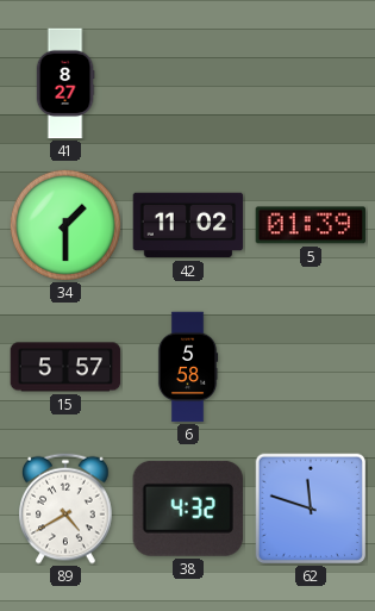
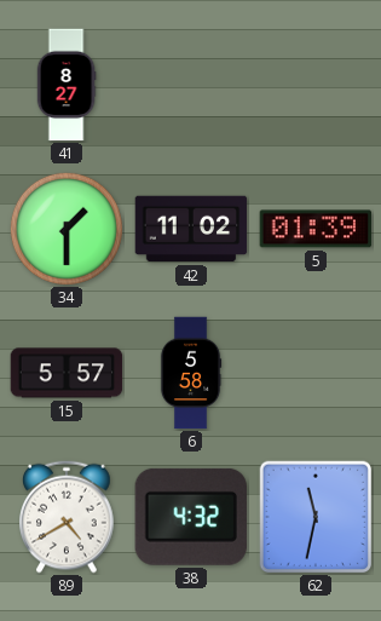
62: 11:48 -> 11:32
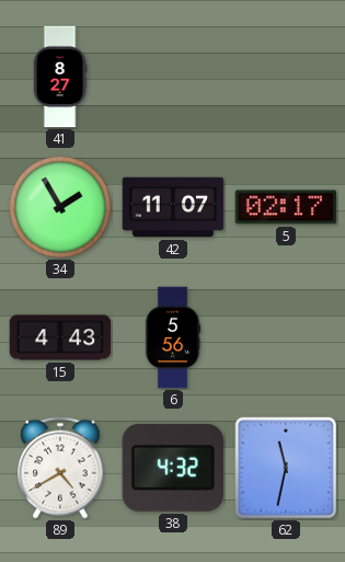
34: 1:30 -> 1:55
42: 11:02 -> 11:07
5: 01:39 -> 02:17
15: 5:57 -> 4:43
6: 5:58 -> 5:56
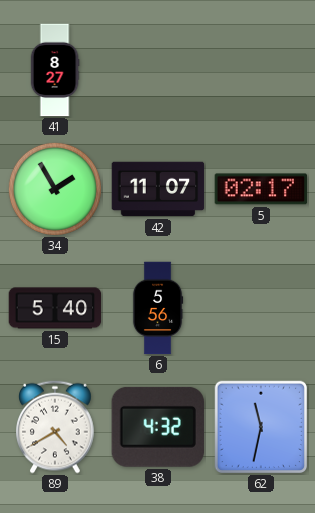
15: 4:43 -> 5:40
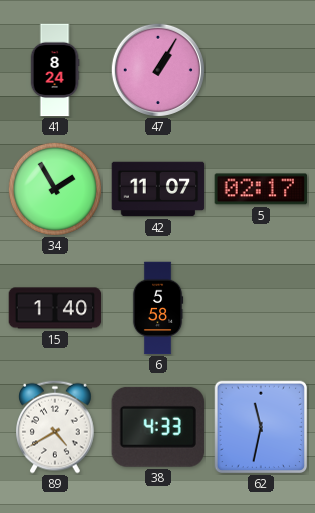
41: 8:27 -> 8:24
47: none -> 1:05
15: 5:40 -> 1:40
6: 5:56 -> 5:58
38: 4:32 -> 4:33
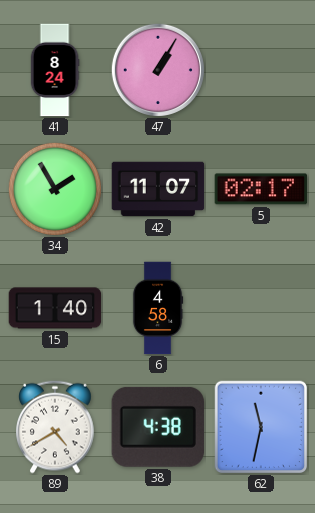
6: 5:58 -> 4:58
38: 4:33 -> 4:38
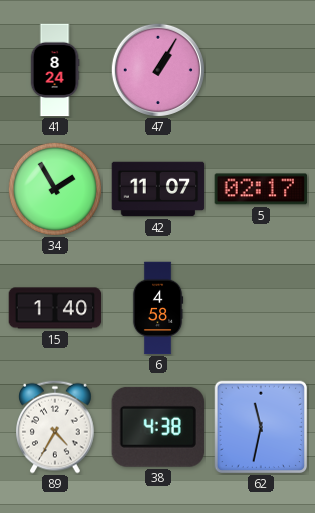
89: 4:40 -> 4:35
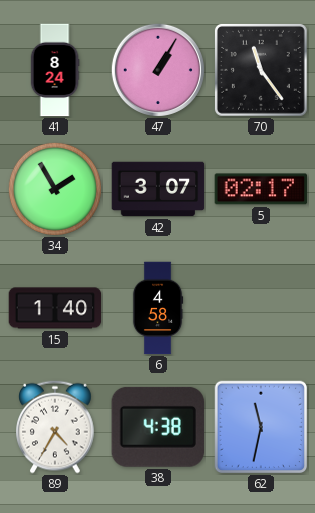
70: none -> 11:24
42: 11:07 -> 3:07
